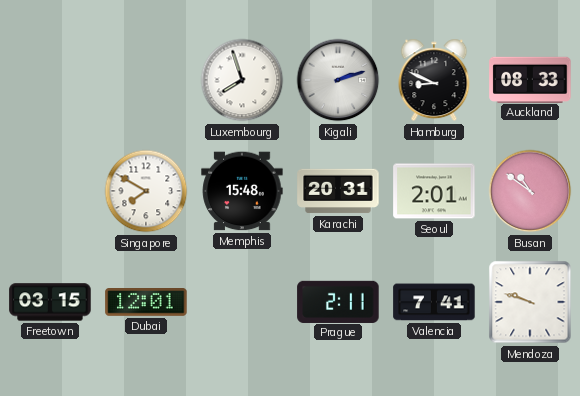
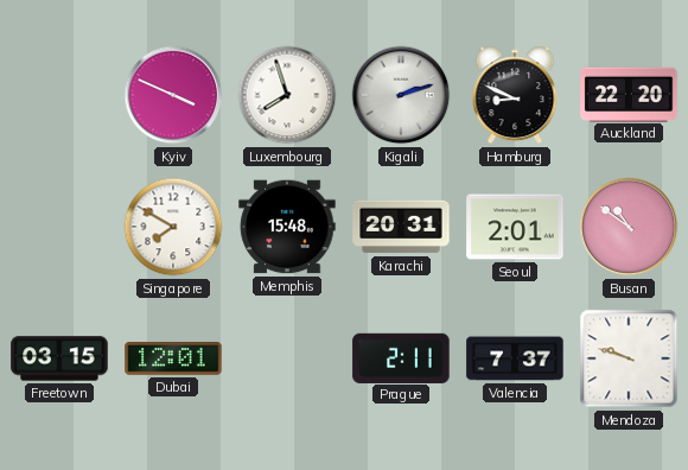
Kyiv: none -> 3:49
Auckland: 08:33 -> 22:20
Valencia: 7:41 -> 7:37
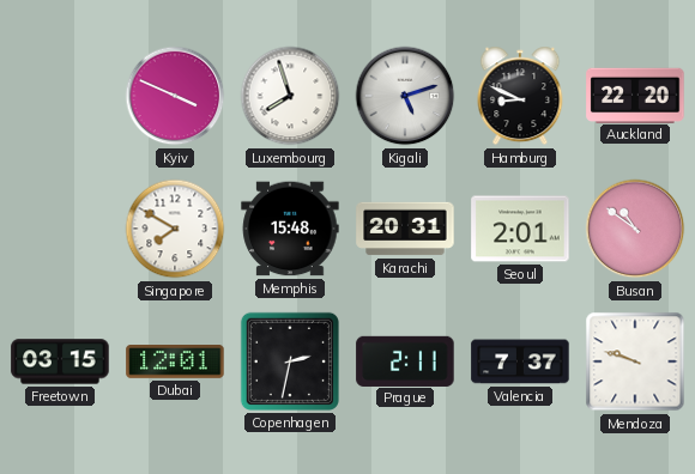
Kigali: 2:12 -> 5:12
Copenhagen: none -> 2:32
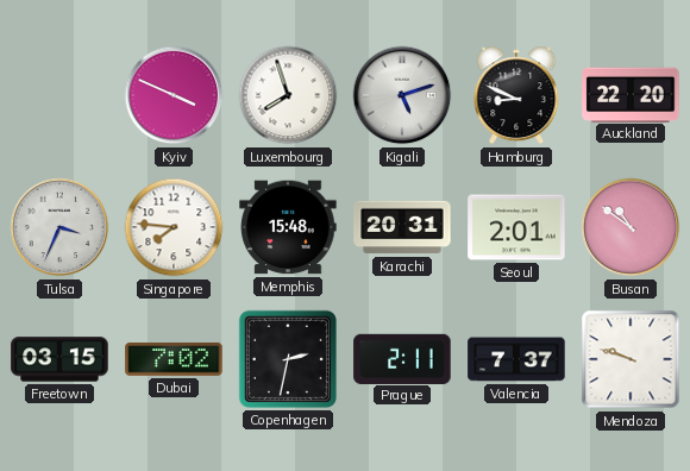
Tulsa: none -> 3:34
Singapore: 7:50 -> 7:46
Dubai: 12:01 -> 7:02
